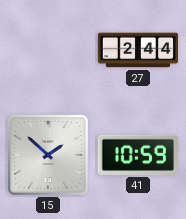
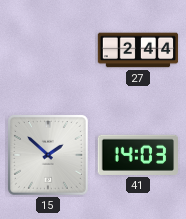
41: 10:59 -> 14:03
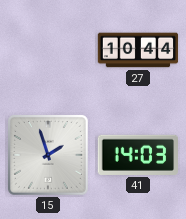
27: 2:44 -> 10:44
15: 1:52 -> 1:57
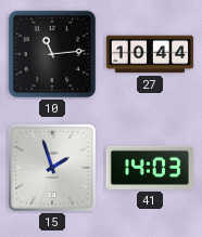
10: none -> 11:14
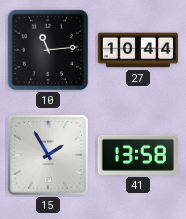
15: 1:57 -> 1:55
41: 14:03 -> 13:58
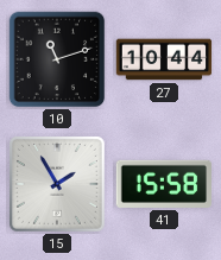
10: 11:14 -> 11:12
41: 13:58 -> 15:58
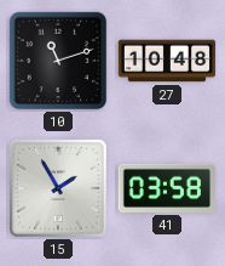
27: 10:44 -> 10:48
41: 15:58 -> 03:58
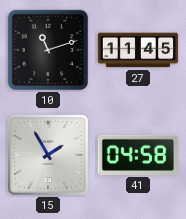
27: 10:48 -> 11:45
41: 03:58 -> 04:58
